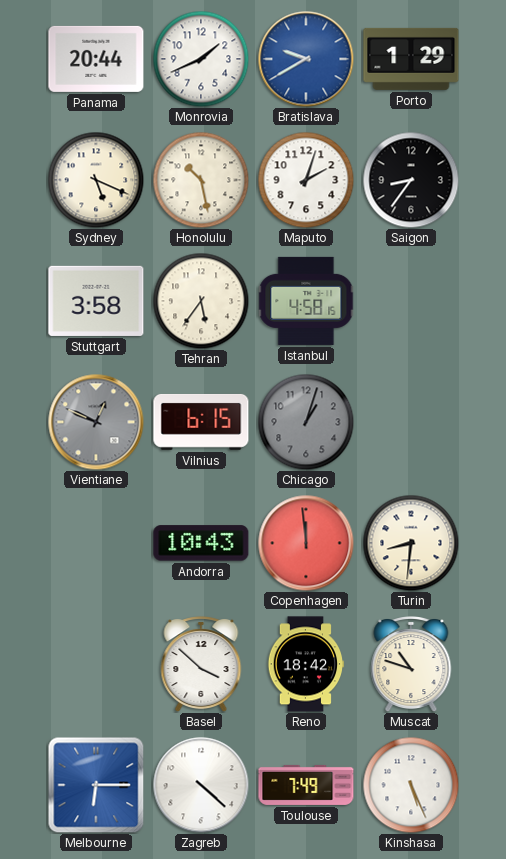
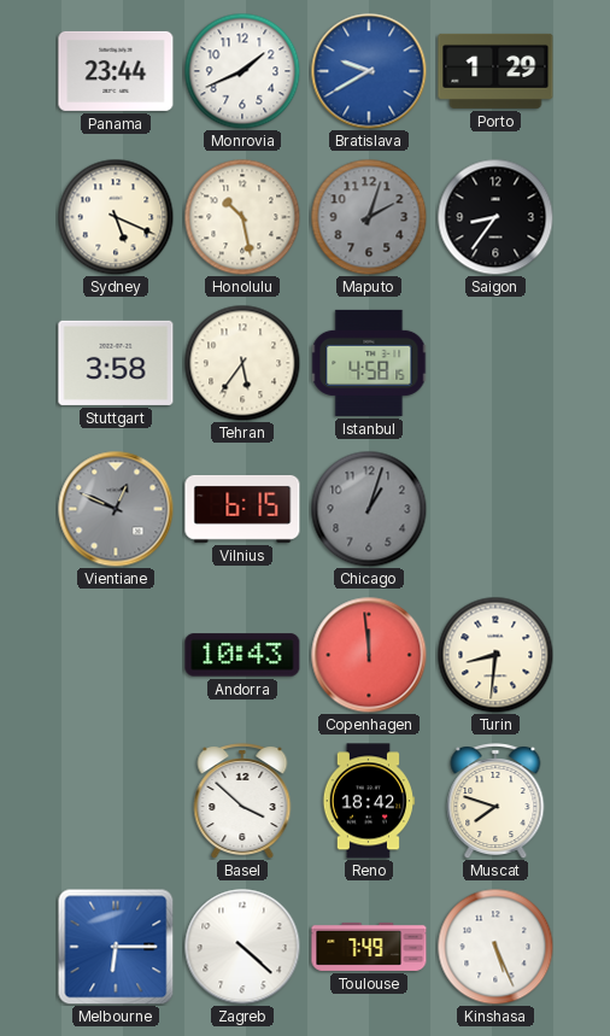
Panama: 20:44 -> 23:44
Maputo dial: white -> grey
Muscat: 10:48 -> 7:48
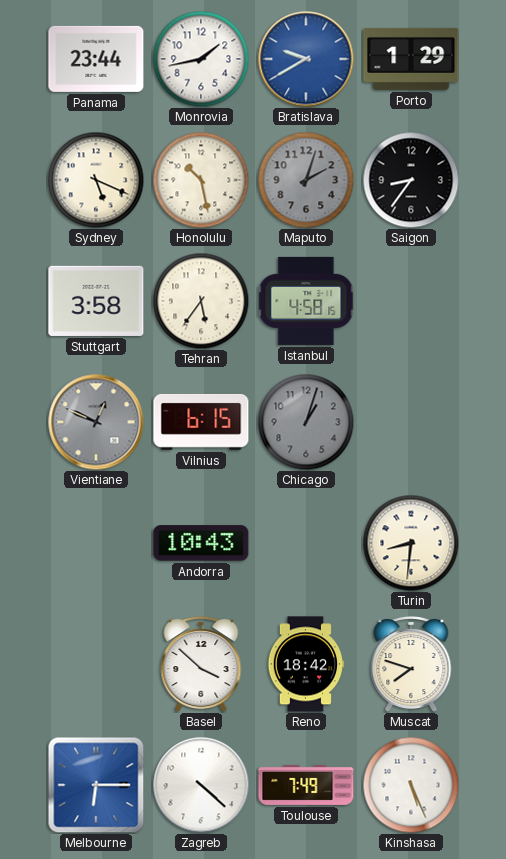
Monrovia: 1:41 -> 1:43
Copenhagen: 11:59 -> none
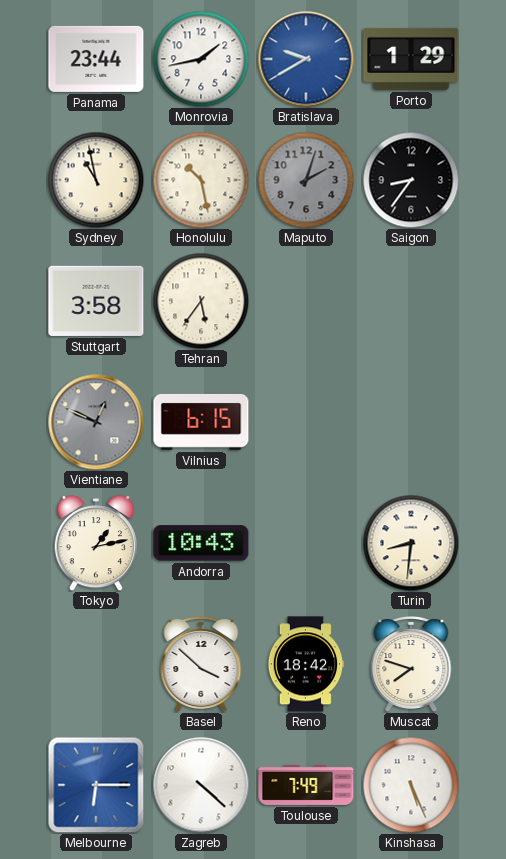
Sydney: 5:19 -> 10:58
Istanbul: 4:58 -> none
Chicago: 1:03 -> none
Tokyo: none -> 1:13
